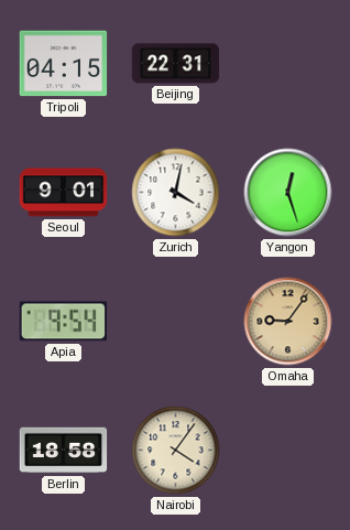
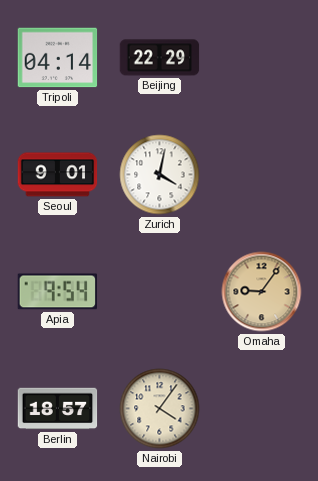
Tripoli: 04:15 -> 04:14
Beijing: 22:31 -> 22:29
Yangon: 12:27 -> none
Berlin: 18:58 -> 18:57
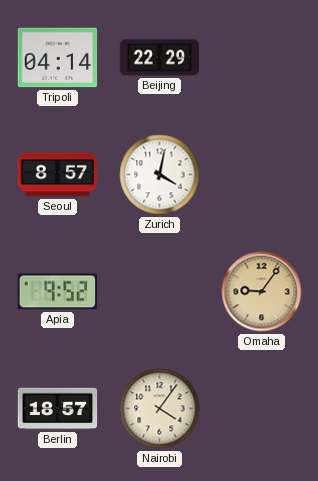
Seoul: 9:01 -> 8:57
Apia: 9:54 -> 9:52
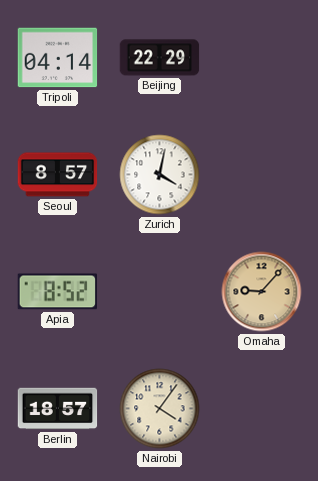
Apia: 9:52 -> 8:52
Omaha: 9:06 -> 9:07
